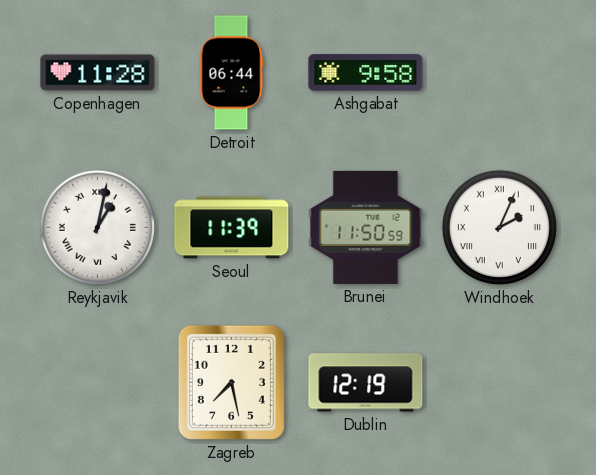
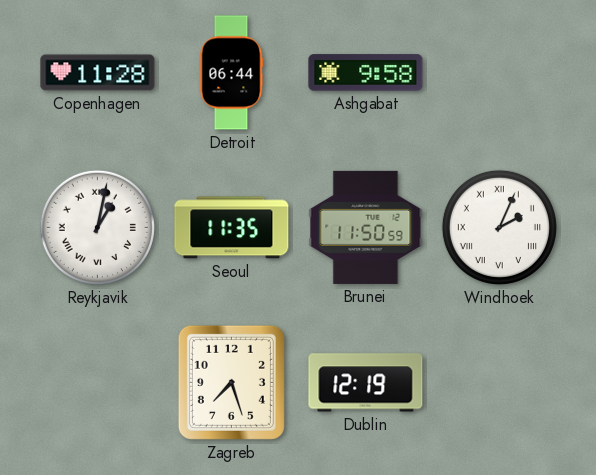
Seoul: 11:39 -> 11:35
Zagreb: 7:28 -> 7:27
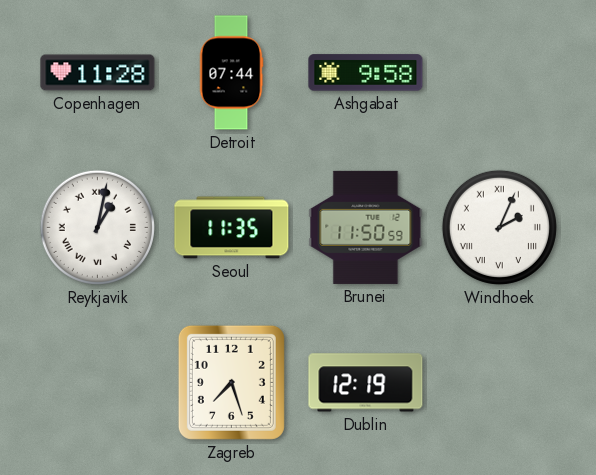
Detroit: 06:44 -> 07:44
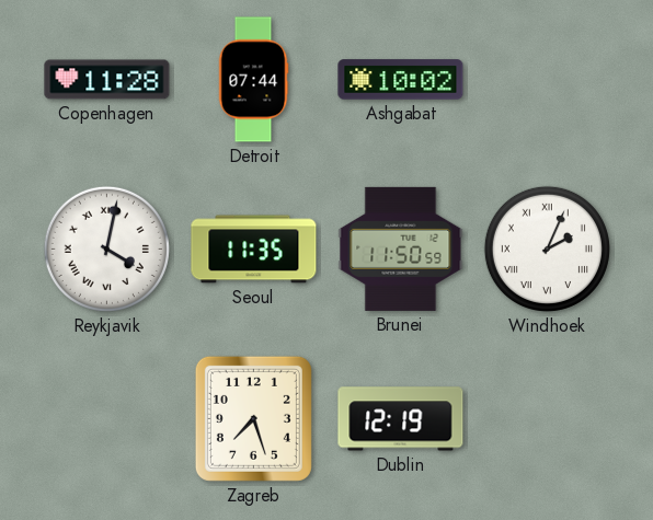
Ashgabat: 9:58 -> 10:02
Reykjavik: 1:02 -> 4:02
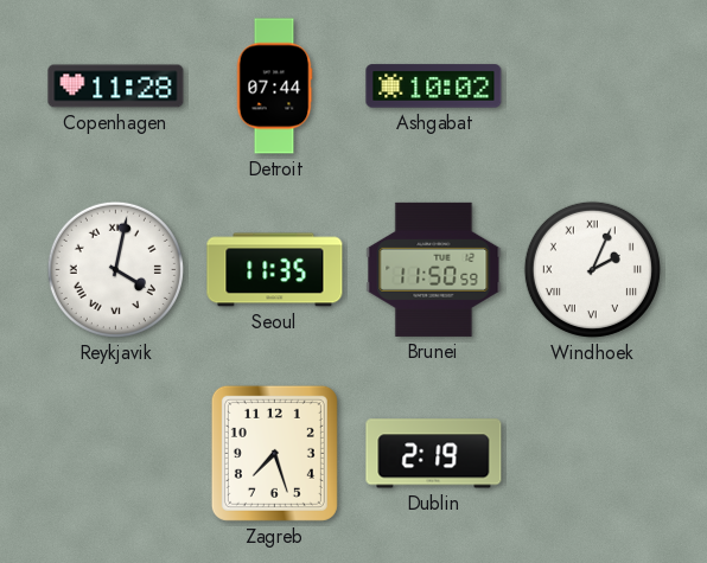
Dublin: 12:19 -> 2:19
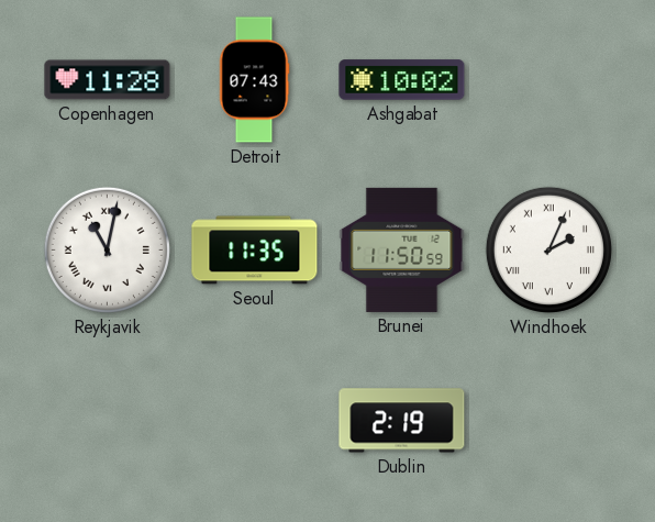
Detroit: 07:44 -> 07:43
Reykjavik: 4:02 -> 11:02
Zagreb: 7:27 -> none
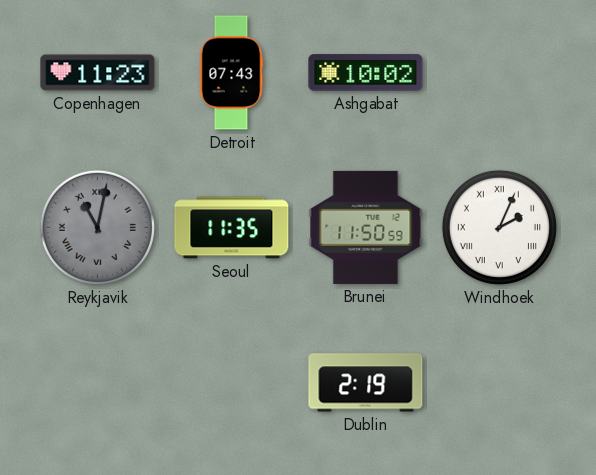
Copenhagen: 11:28 -> 11:23
Reykjavik dial: white -> grey
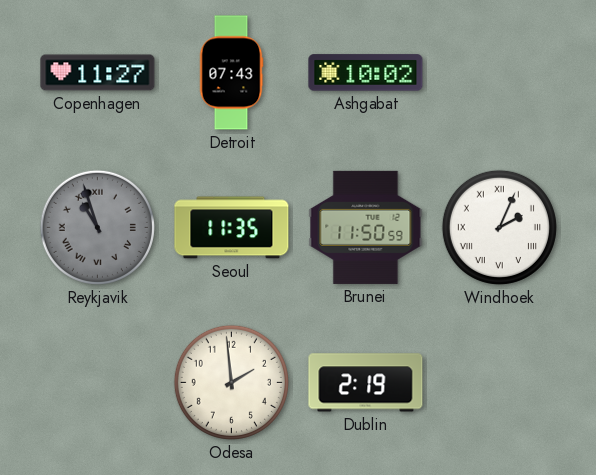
Copenhagen: 11:23 -> 11:27
Reykjavik: 11:02 -> 10:57
Odesa: none -> 1:59
